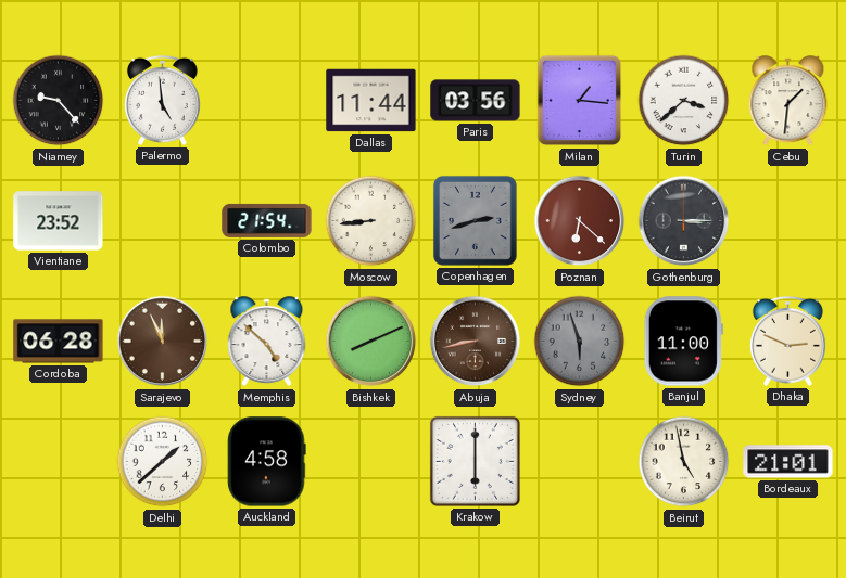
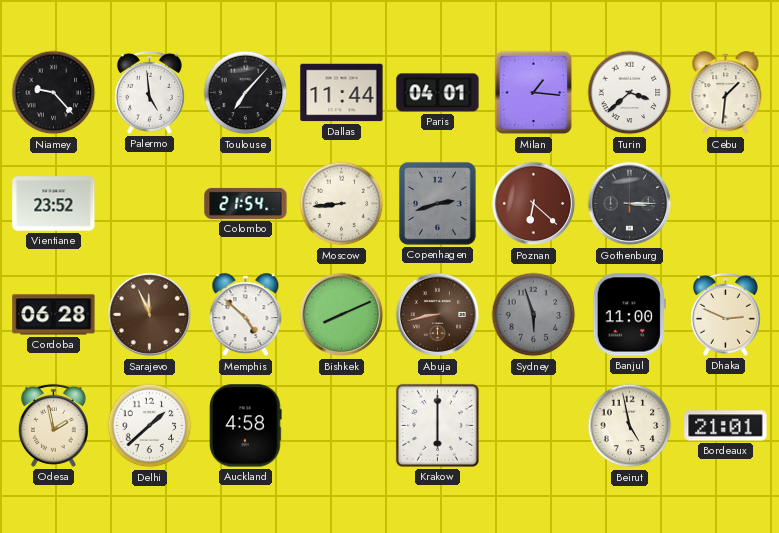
Toulouse: none -> 7:07
Paris: 03:56 -> 04:01
Odesa: none -> 1:58
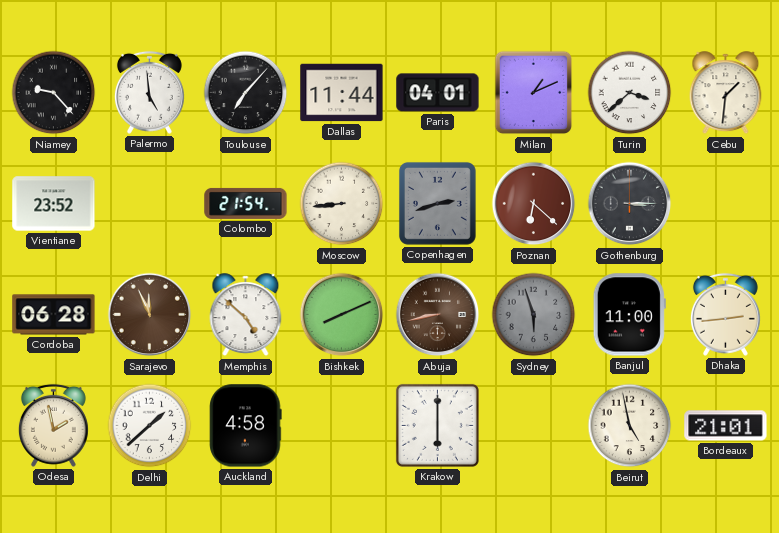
Milan: 1:16 -> 1:11
Dhaka: 2:49 -> 2:44
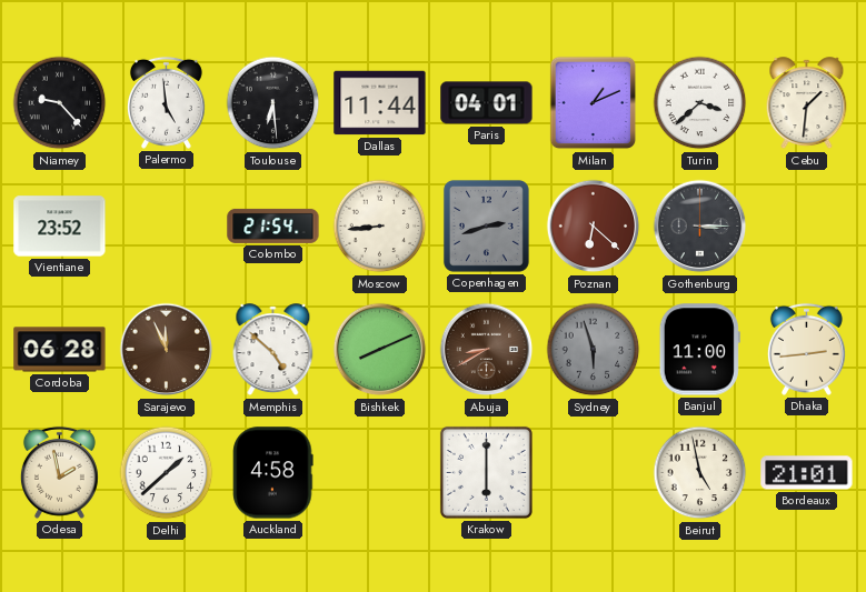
Toulouse: 7:07 -> 6:29
Abuja: 8:43 -> 8:40
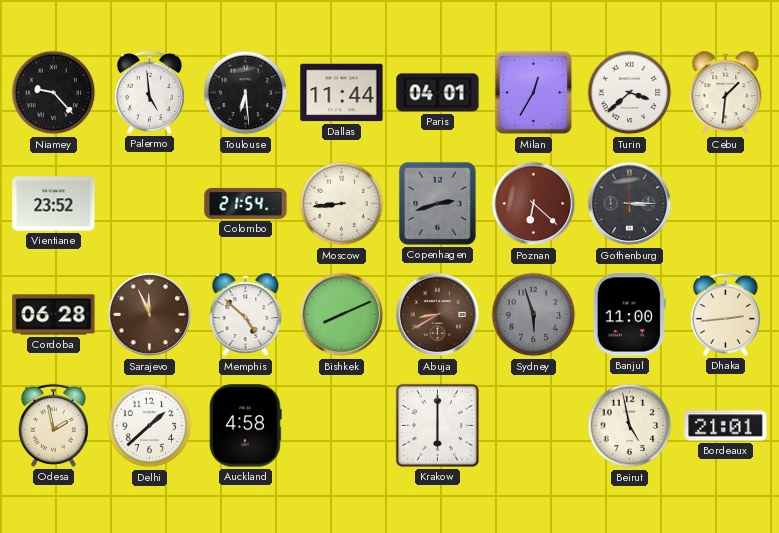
Milan: 1:11 -> 12:35
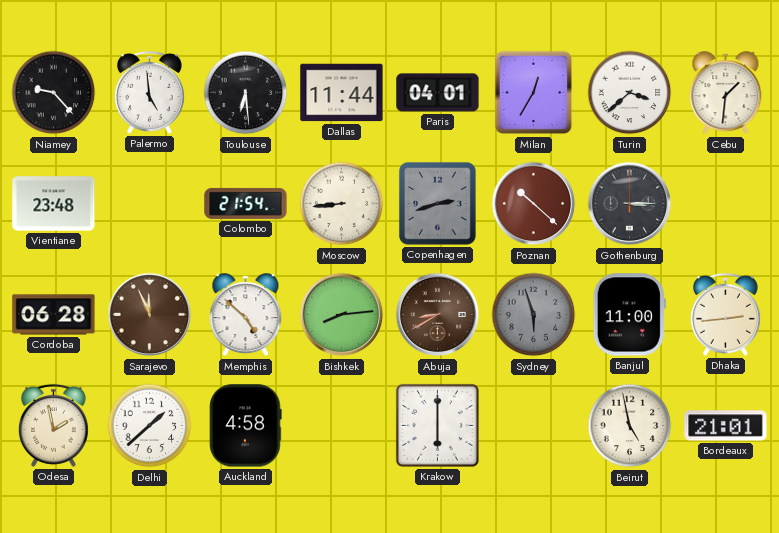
Vientiane: 23:52 -> 23:48
Poznan: 6:22 -> 10:22
Bishkek: 8:11 -> 8:14
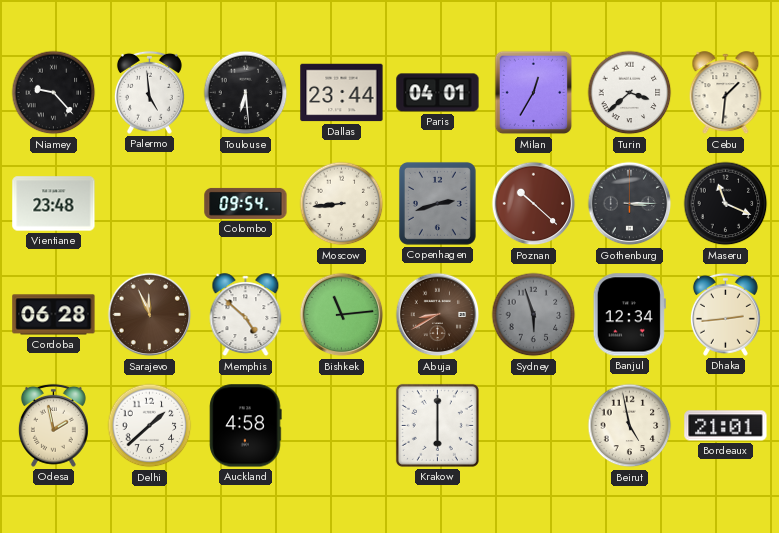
Dallas: 11:44 -> 23:44
Colombo: 21:54 -> 09:54
Maseru: none -> 11:19
Bishkek: 8:14 -> 11:14
Banjul: 11:00 -> 12:34
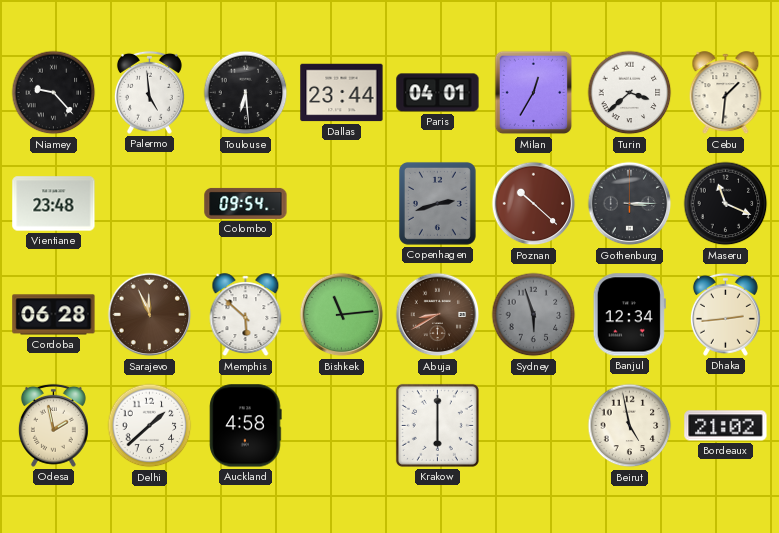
Moscow: 8:44 -> none
Memphis: 4:52 -> 5:52
Bordeaux: 21:01 -> 21:02
